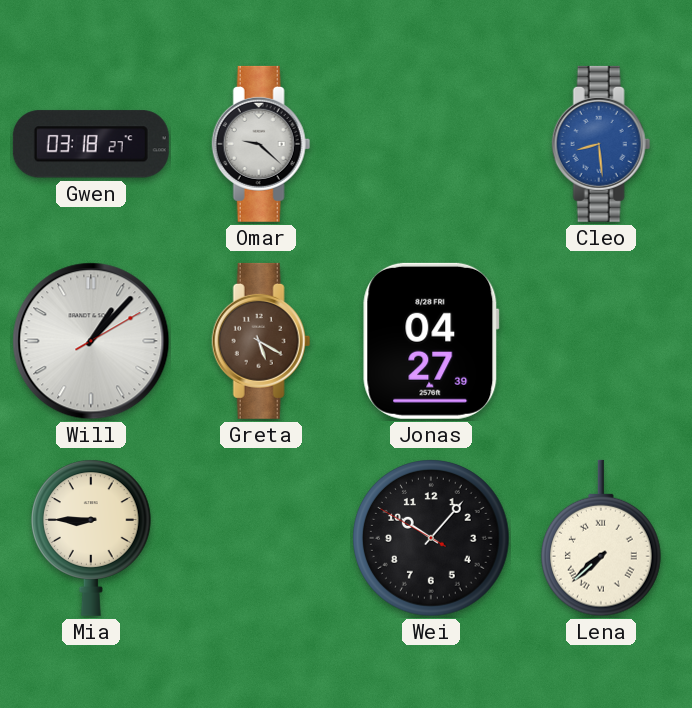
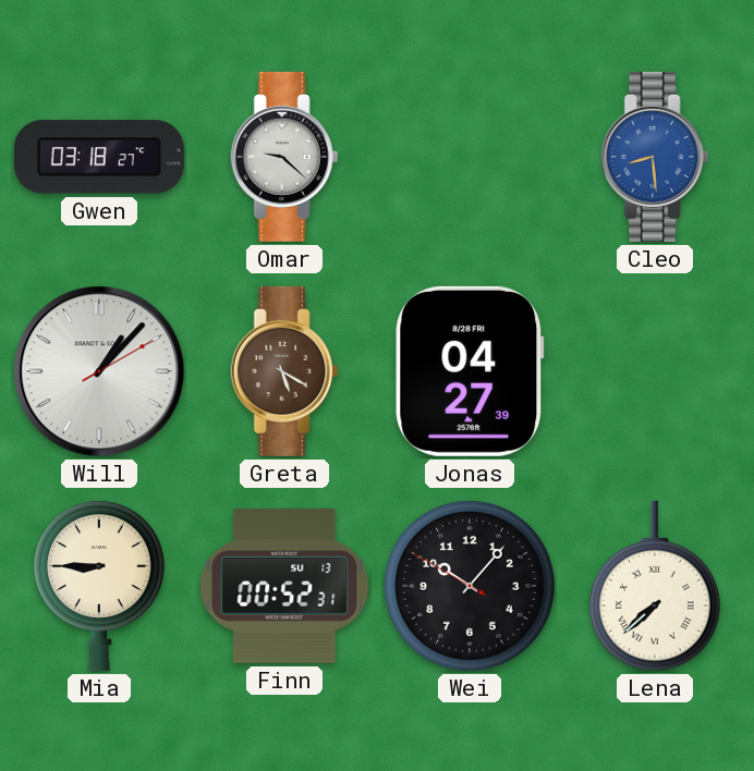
Finn: none -> 00:52
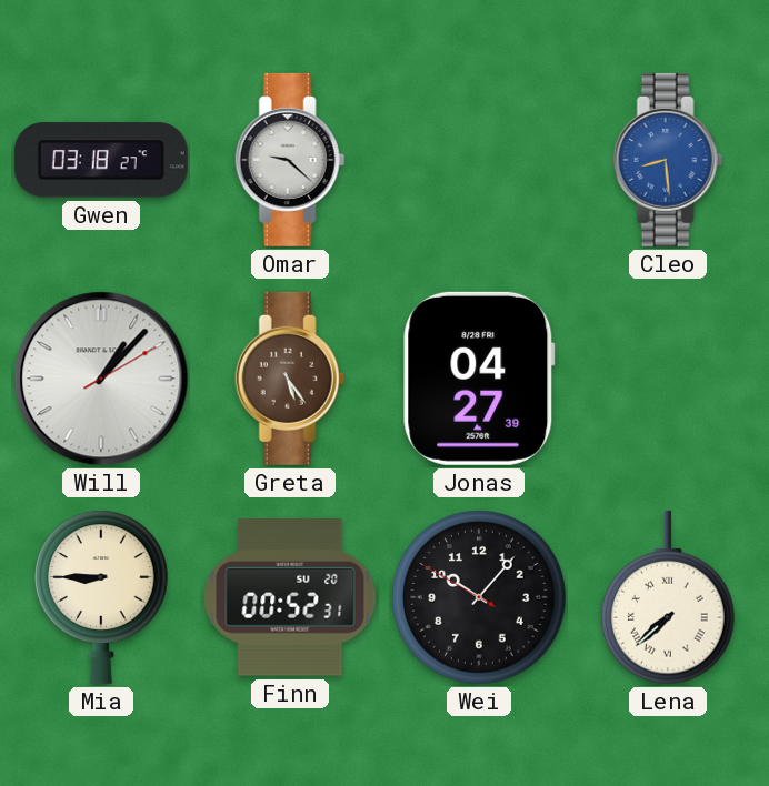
Greta: 5:20 -> 5:24
Finn date: SU 13 -> SU 20
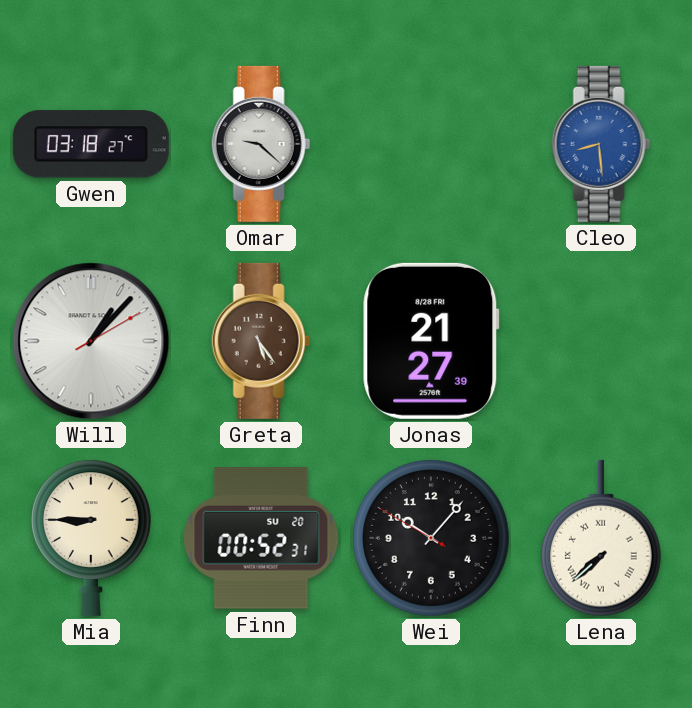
Jonas: 04:27 -> 21:27
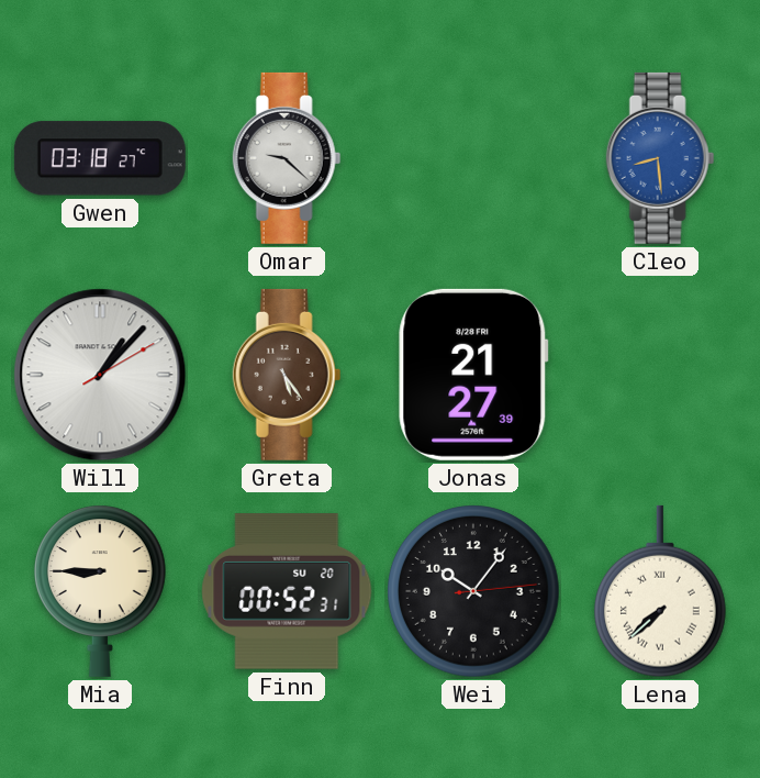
Wei: 10:06:50 -> 10:06:14
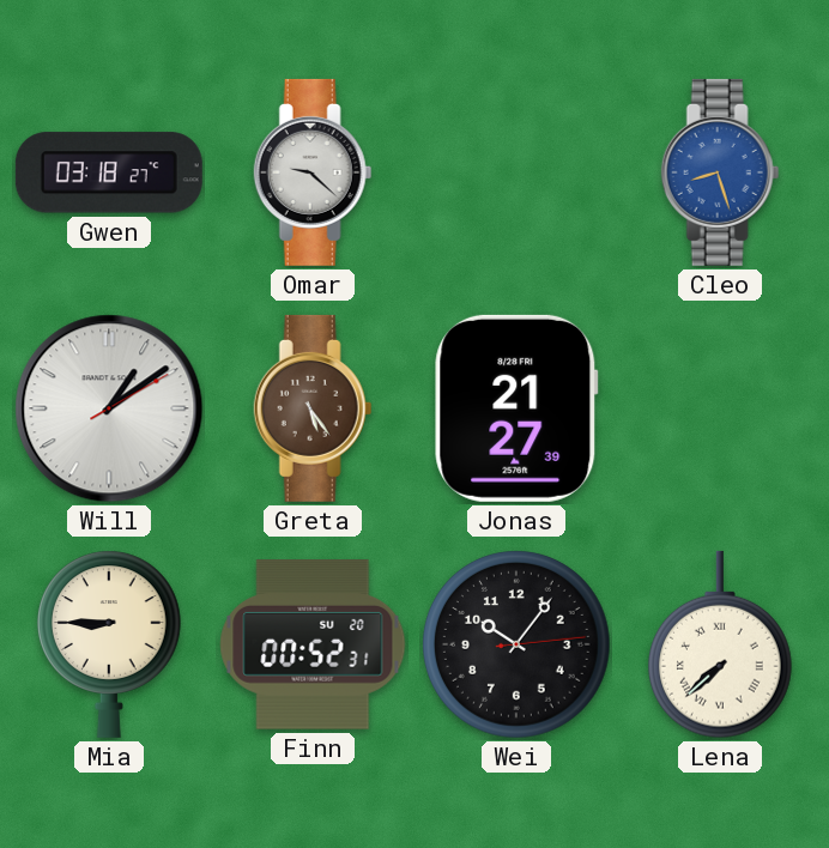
Cleo: 8:29 -> 8:27
Will: 1:07 -> 1:09
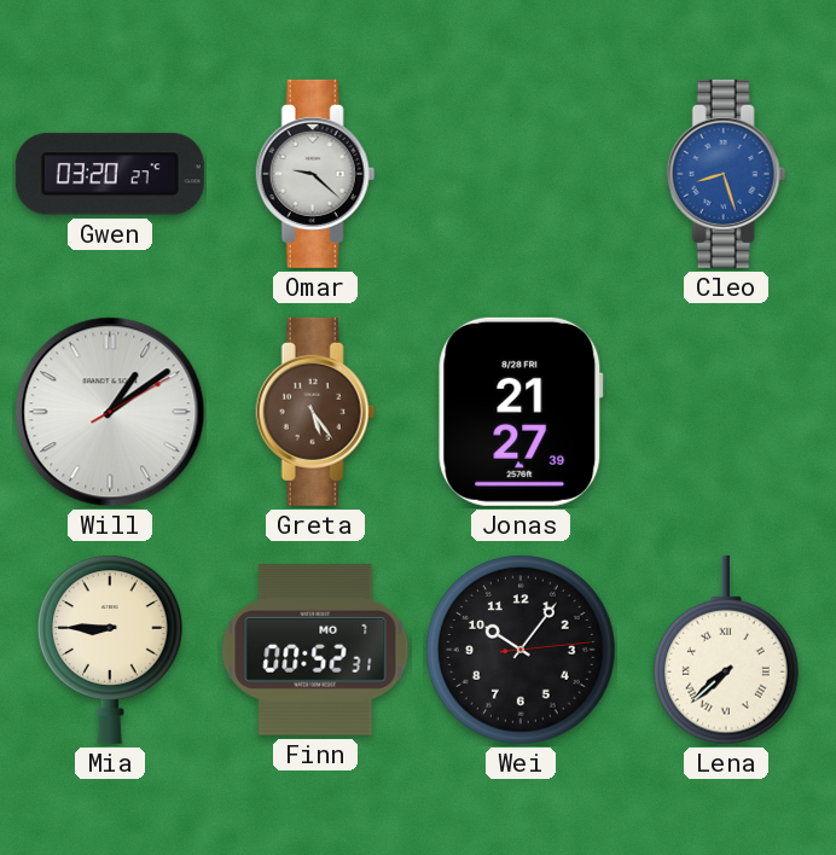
Gwen: 03:18 -> 03:20
Finn date: SU 20 -> MO 7
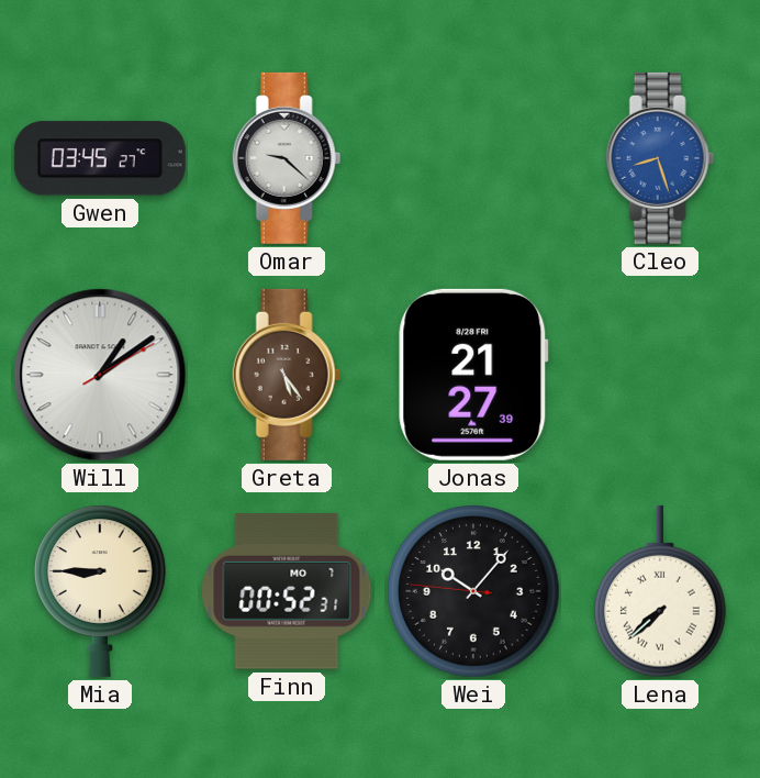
Gwen: 03:20 -> 03:45
Wei: 10:06:14 -> 10:06:46
